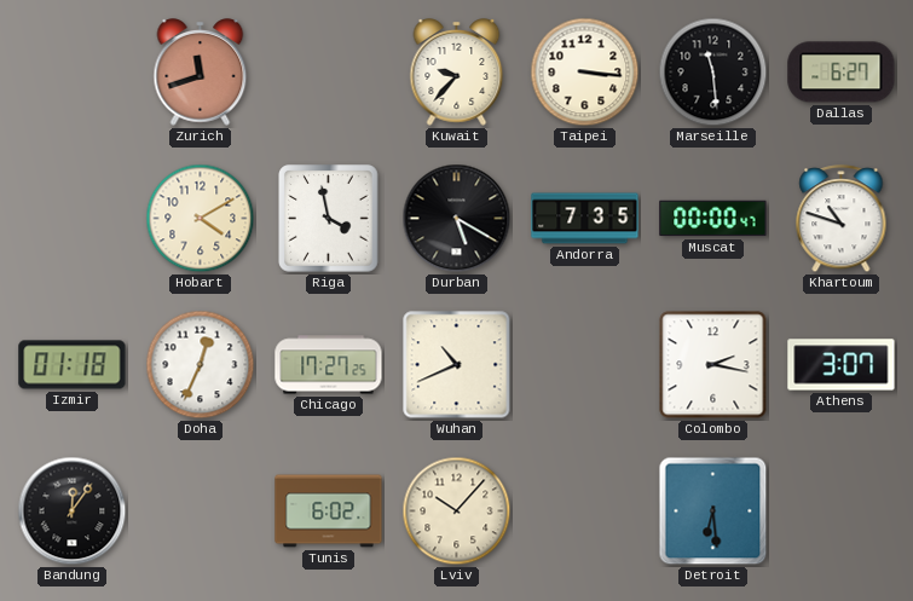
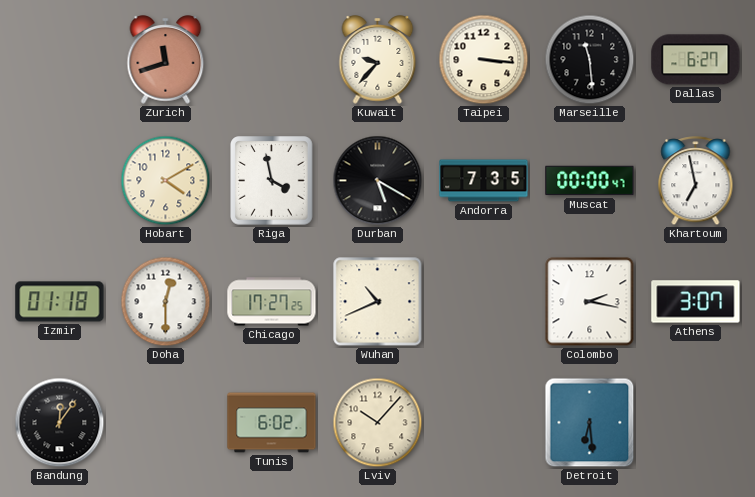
Khartoum: 10:48 -> 6:58
Doha: 12:34 -> 12:30
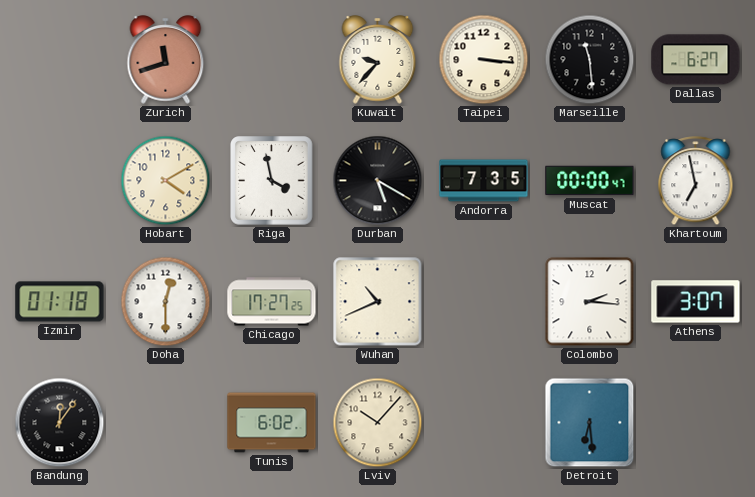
Colombo: 2:17 -> 2:16
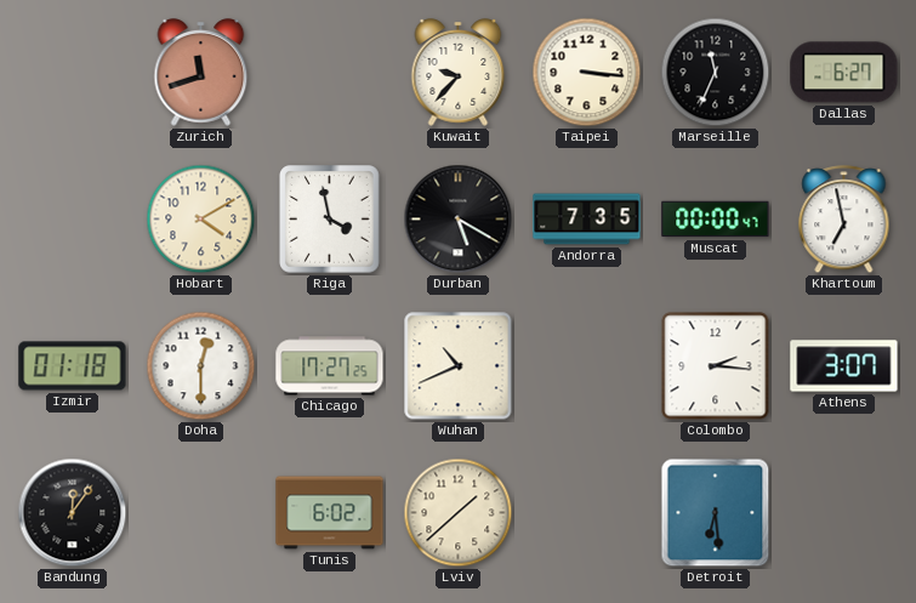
Marseille: 11:29 -> 11:34
Lviv: 10:07 -> 1:38
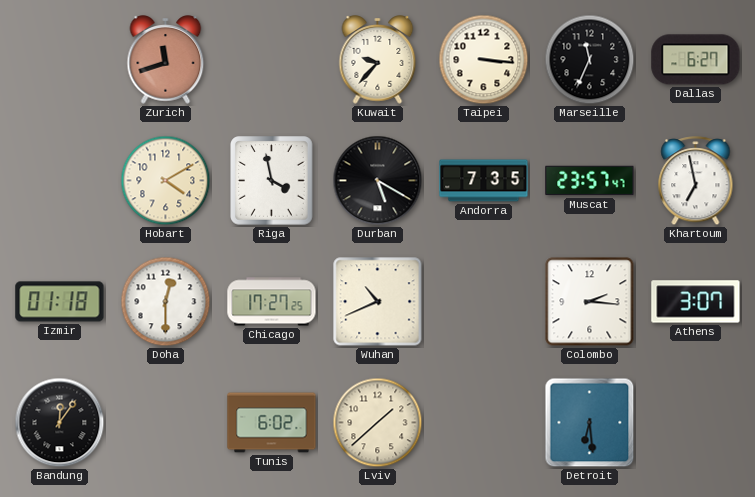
Muscat: 00:00 -> 23:57
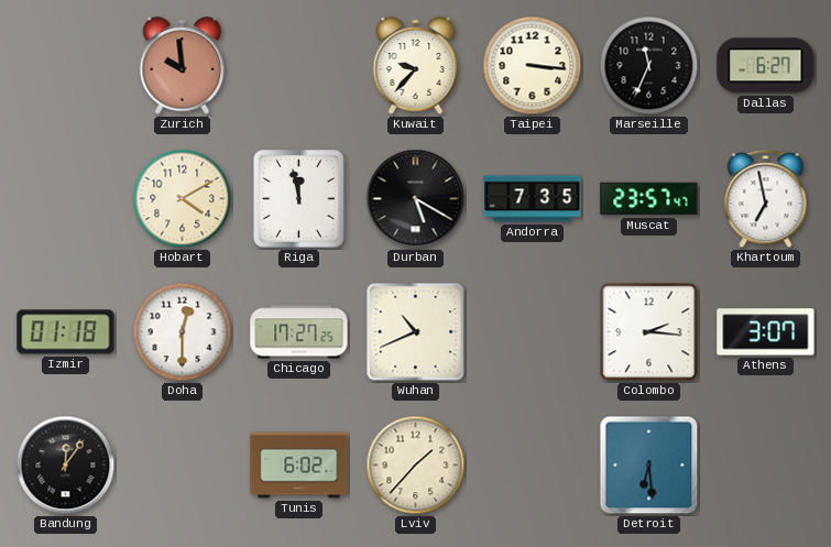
Zurich: 11:42 -> 9:59
Riga: 3:58 -> 11:58
Lviv: 1:38 -> 1:37
